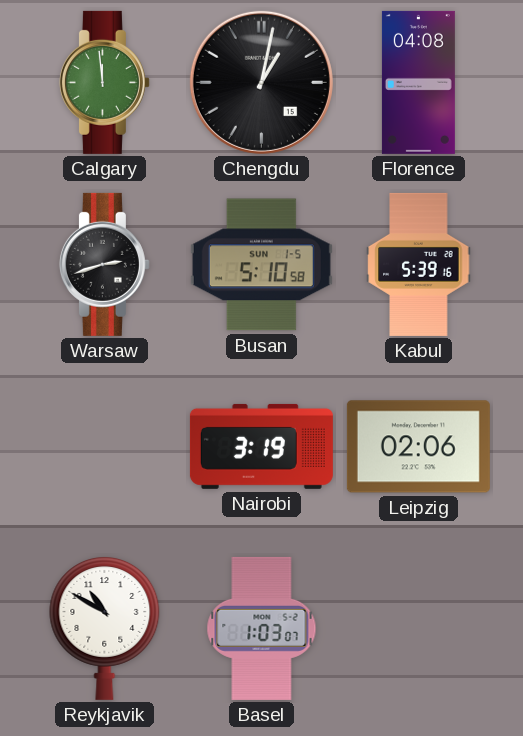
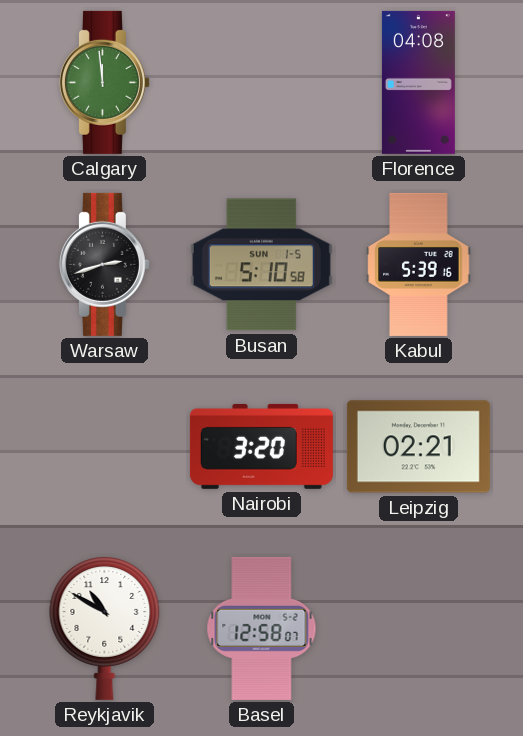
Chengdu: 1:02 -> none
Nairobi: 3:19 -> 3:20
Leipzig: 02:06 -> 02:21
Basel: 1:03 -> 12:58
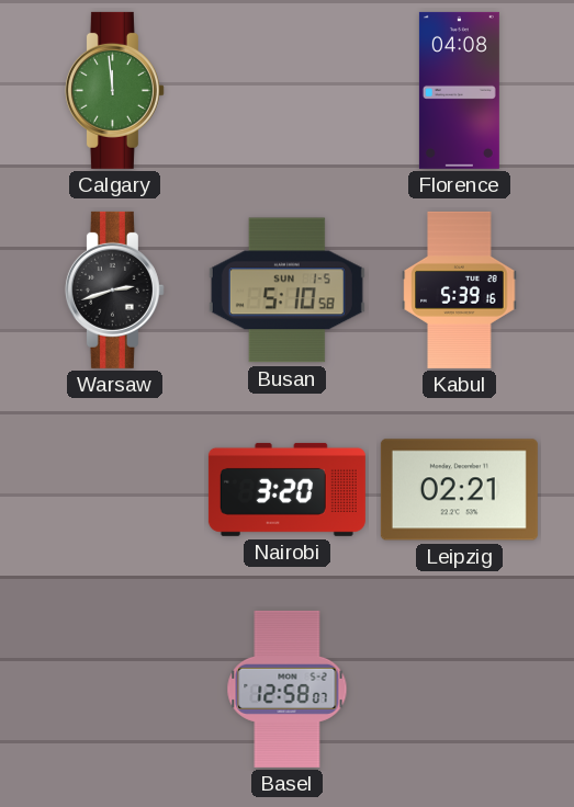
Reykjavik: 10:50 -> none
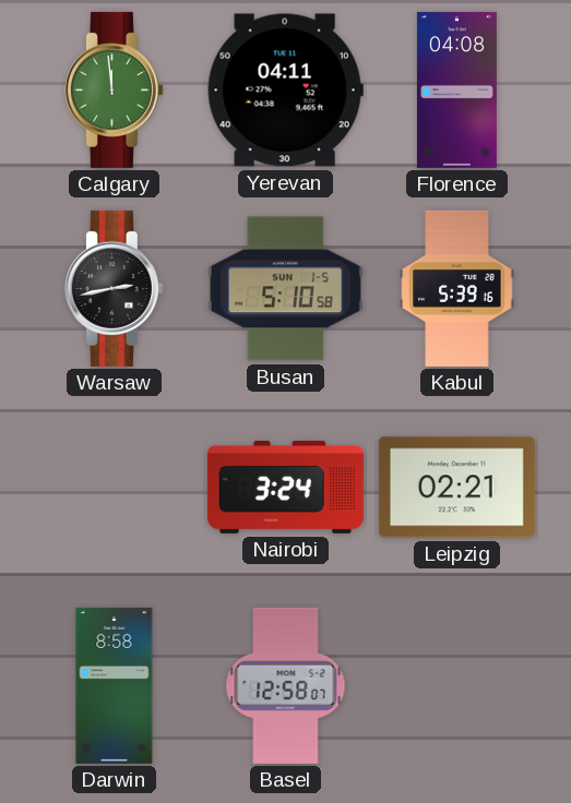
Yerevan: none -> 04:11
Warsaw: 2:42 -> 2:43
Nairobi: 3:20 -> 3:24
Darwin: none -> 8:58
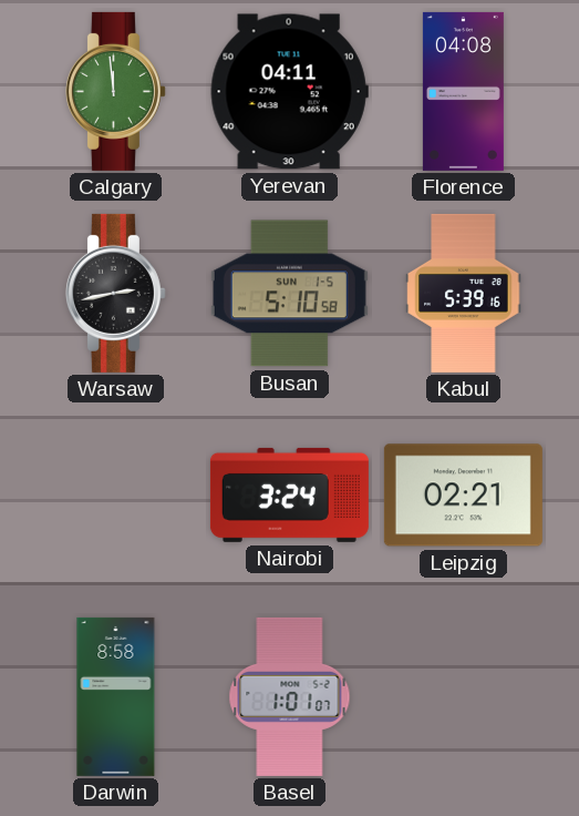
Basel: 12:58 -> 1:01
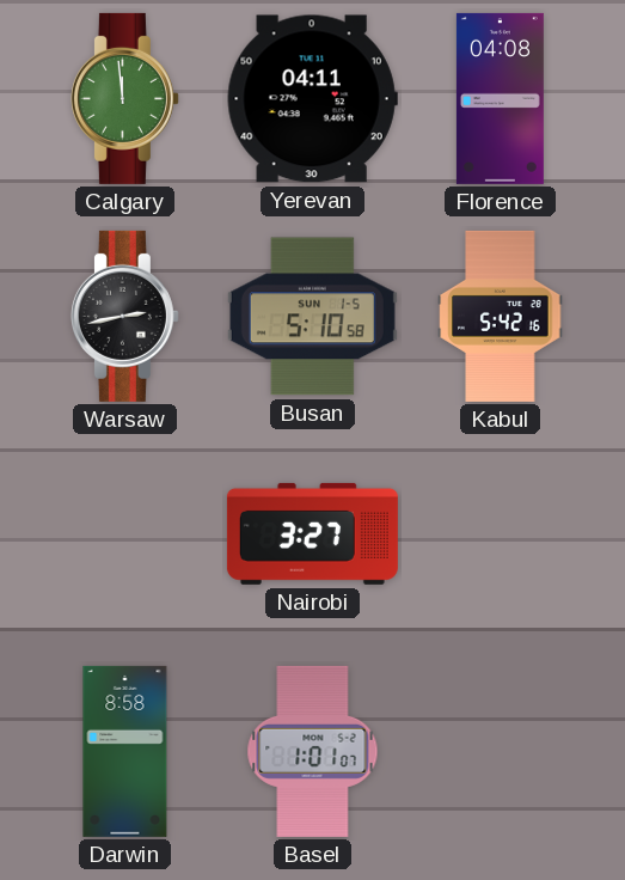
Kabul: 5:39 -> 5:42
Nairobi: 3:24 -> 3:27
Leipzig: 02:21 -> none
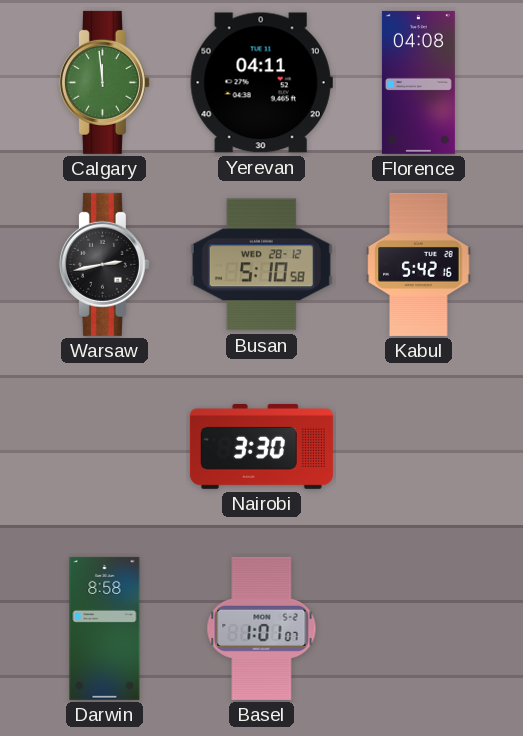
Busan date: SUN 1-5 -> WED 28-12
Nairobi: 3:27 -> 3:30
